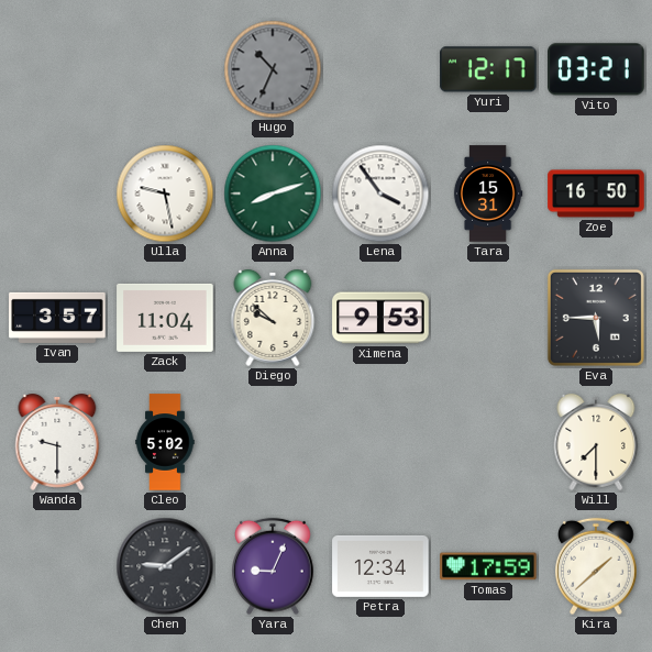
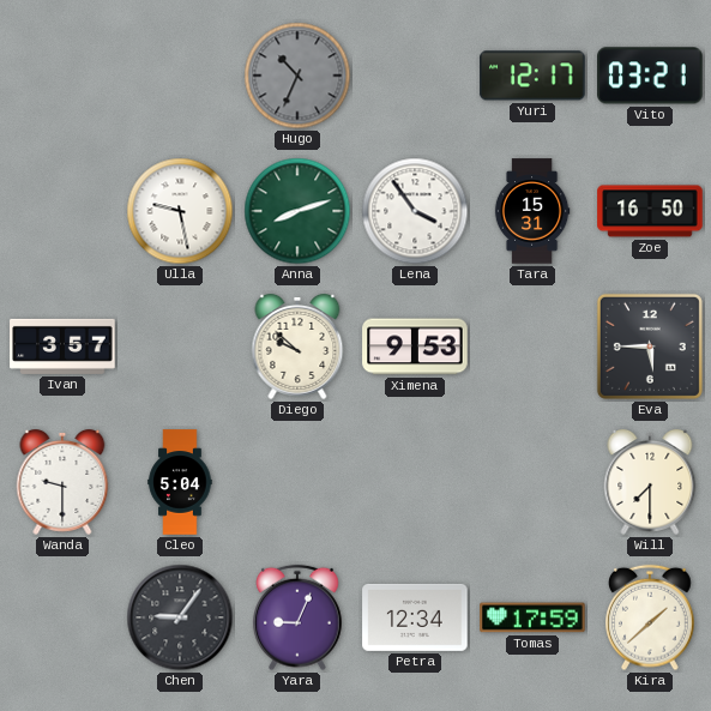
Zack: 11:04 -> none
Cleo: 5:02 -> 5:04
Chen: 9:09 -> 9:06
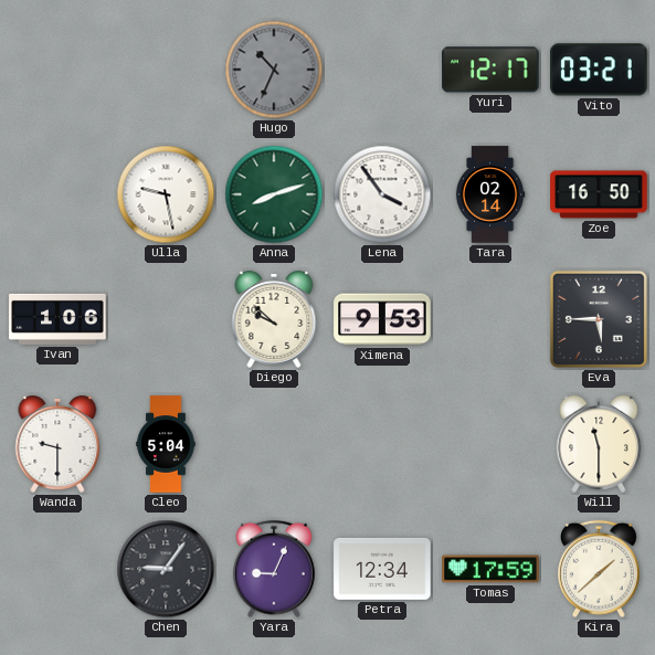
Tara: 15:31 -> 02:14
Ivan: 3:57 -> 1:06
Will: 7:30 -> 11:30
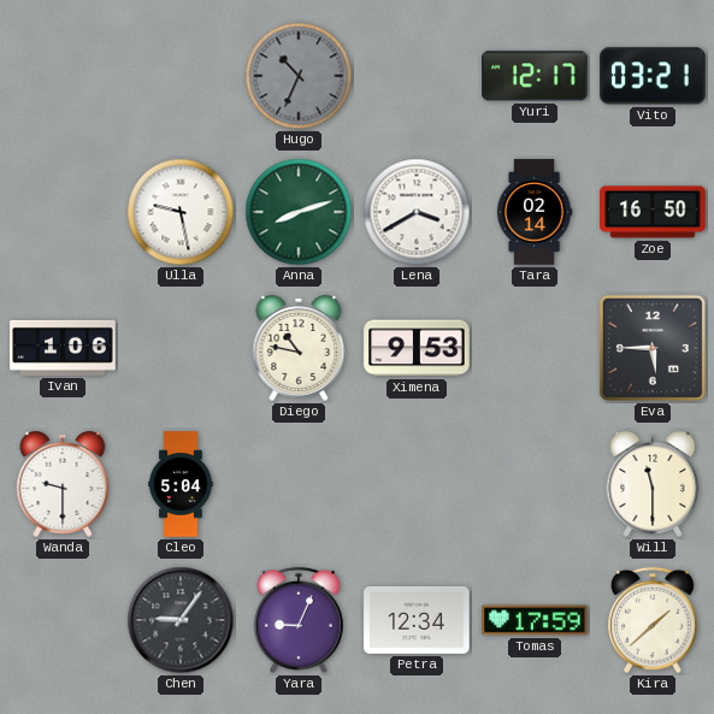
Lena: 3:54 -> 3:40
Diego: 9:52 -> 10:47
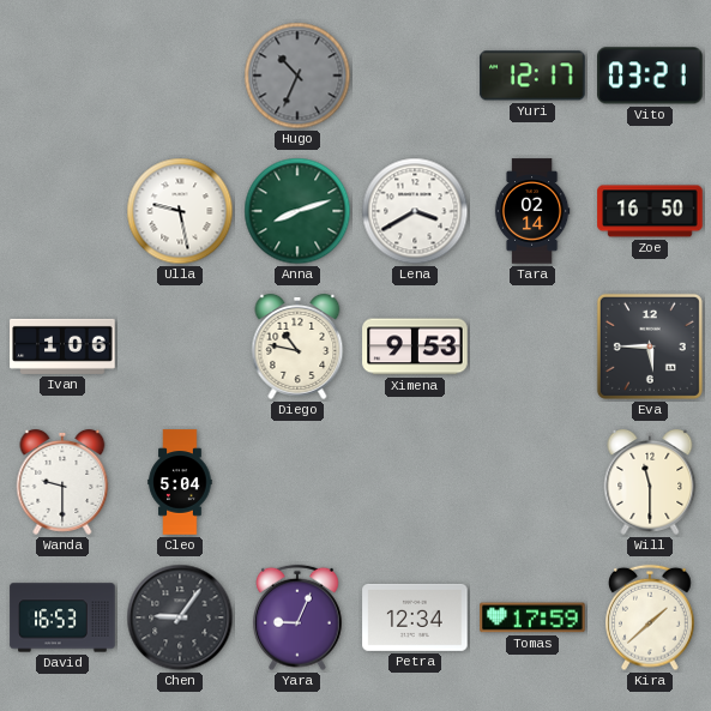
David: none -> 16:53
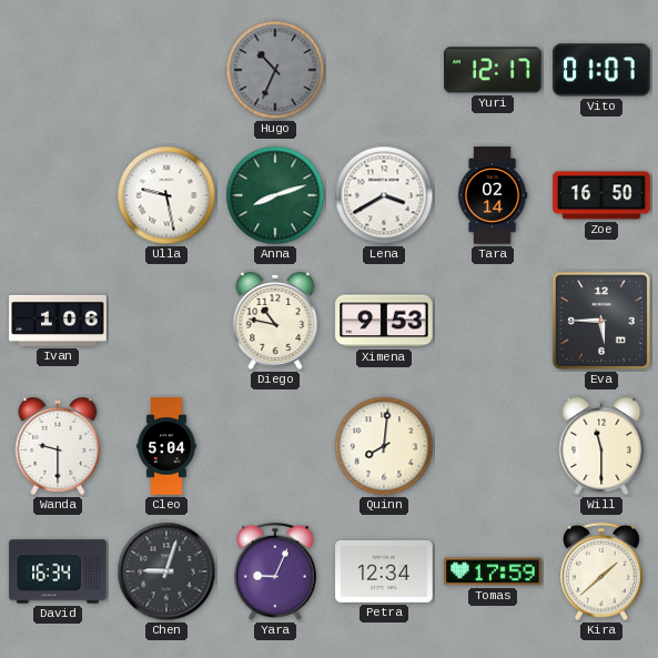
Vito: 03:21 -> 01:07
Quinn: none -> 8:01
David: 16:53 -> 16:34
Chen: 9:06 -> 9:03
